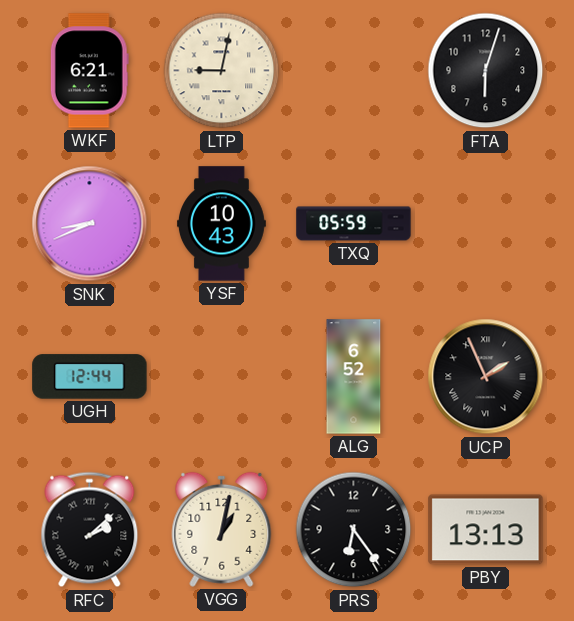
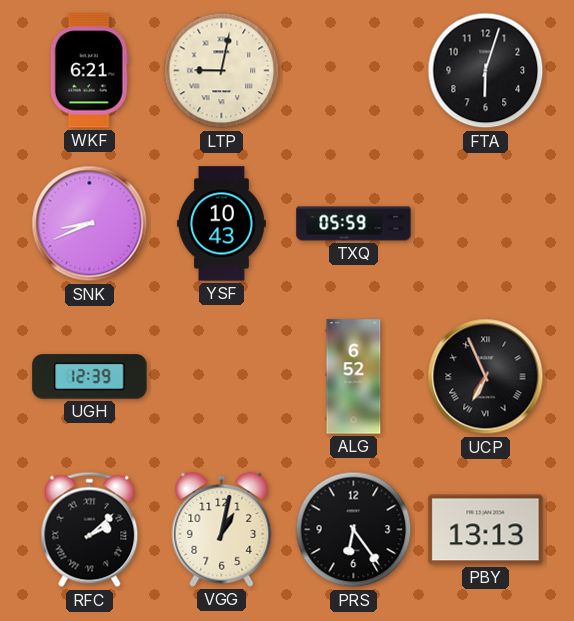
UGH: 12:44 -> 12:39
UCP: 1:56 -> 6:56
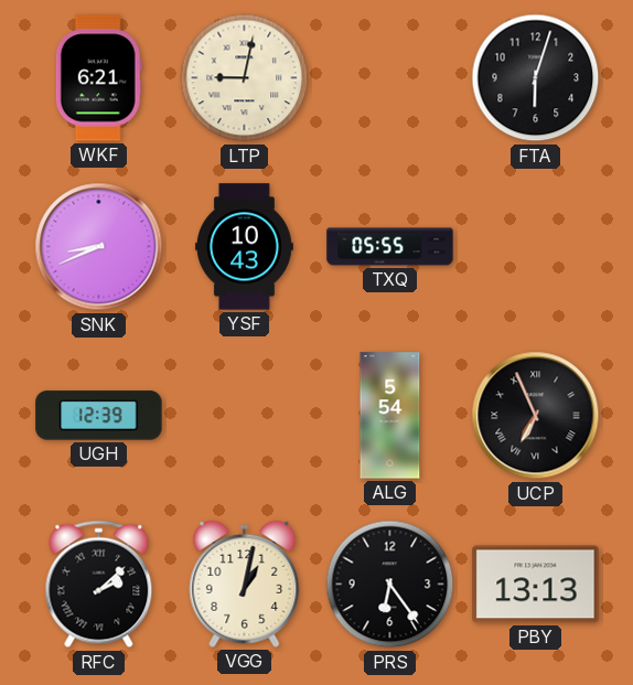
TXQ: 05:59 -> 05:55
ALG: 6:52 -> 5:54
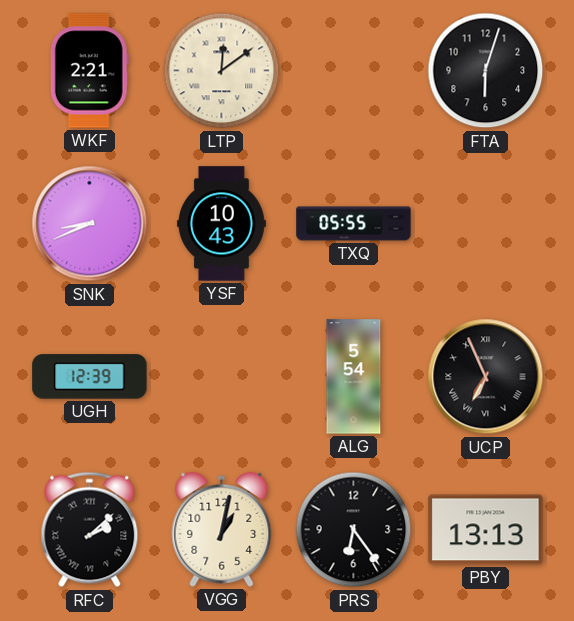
WKF: 6:21 -> 2:21
LTP: 9:02 -> 12:09
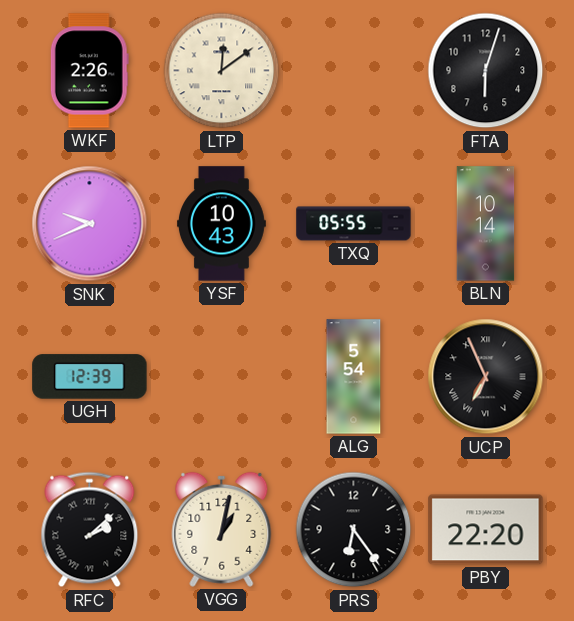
WKF: 2:21 -> 2:26
SNK: 8:41 -> 9:41
BLN: none -> 10:14
PBY: 13:13 -> 22:20
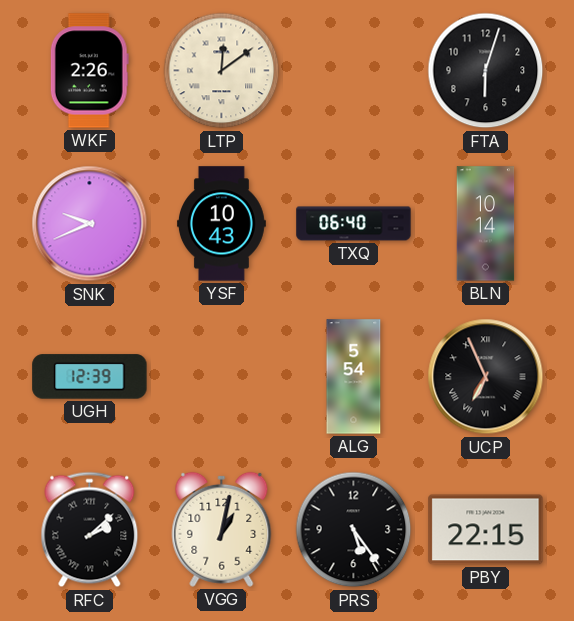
TXQ: 05:55 -> 06:40
PRS: 6:24 -> 5:24
PBY: 22:20 -> 22:15
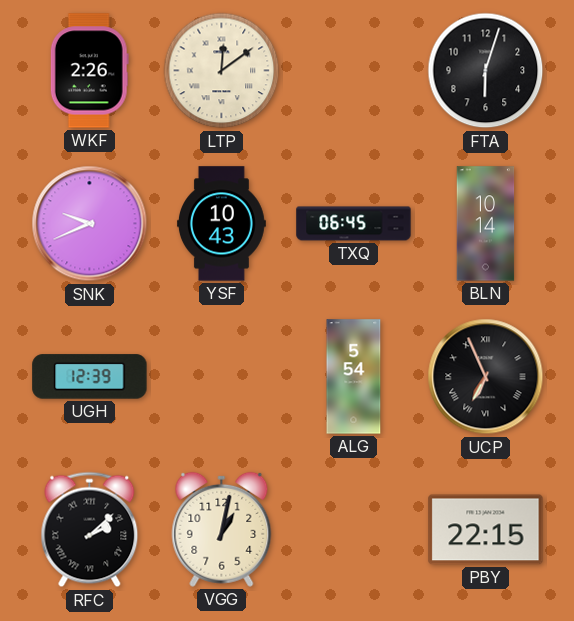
TXQ: 06:40 -> 06:45
PRS: 5:24 -> none
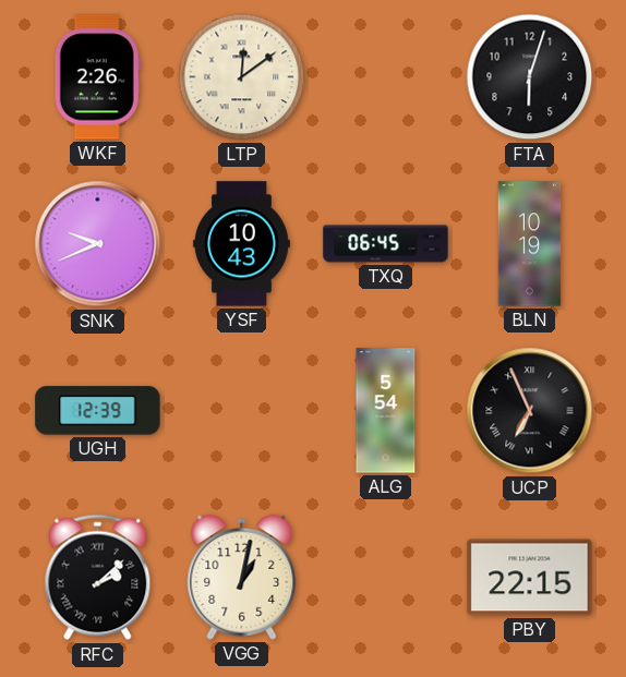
BLN: 10:14 -> 10:19
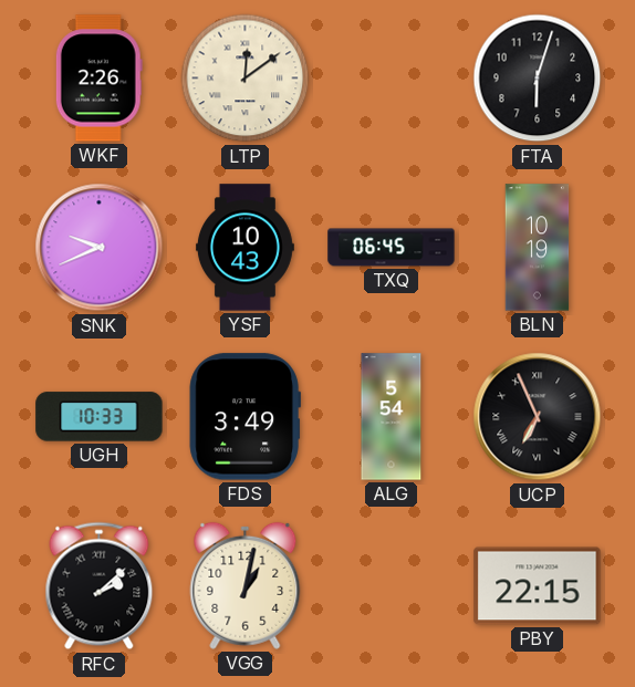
UGH: 12:39 -> 10:33
FDS: none -> 3:49
